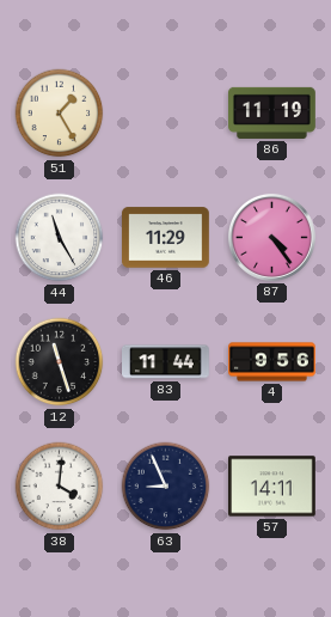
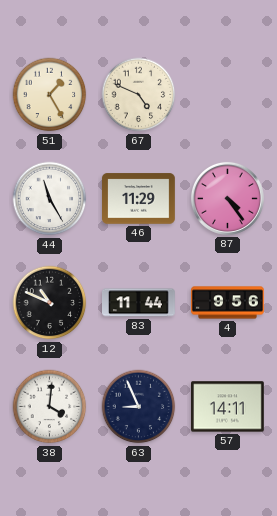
67: none -> 4:49
86: 11:19 -> none
12: 11:27 -> 10:49
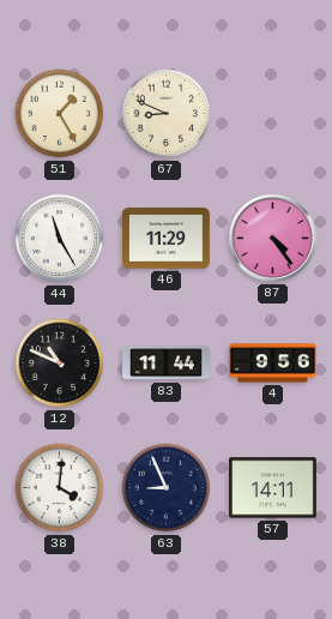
67: 4:49 -> 8:49
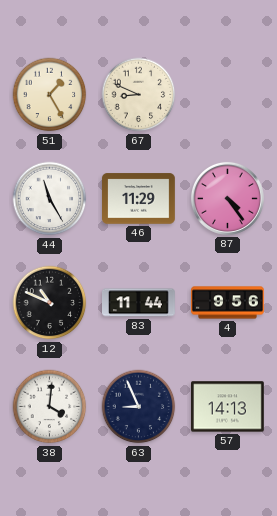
57: 14:11 -> 14:13
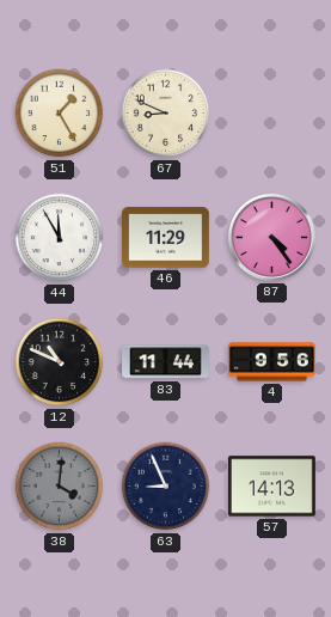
44: 11:25 -> 11:55
38 dial: white -> grey
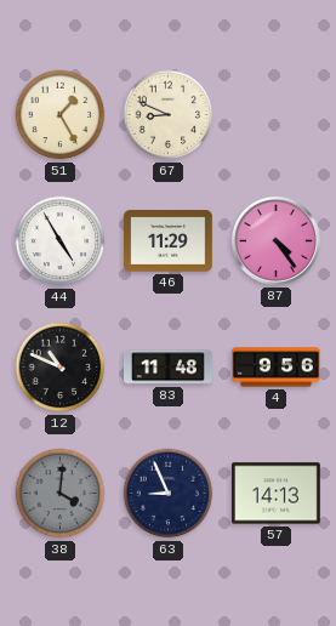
44: 11:55 -> 4:55
83: 11:44 -> 11:48
